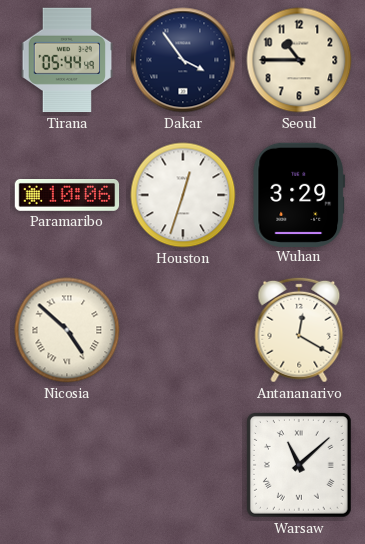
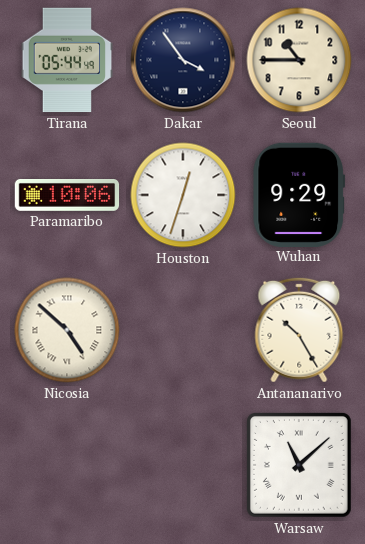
Wuhan: 3:29 -> 9:29
Antananarivo: 12:20 -> 10:25
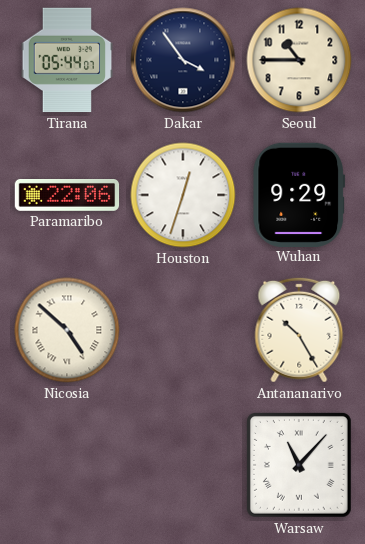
Tirana: 05:44:49 -> 05:44:07
Paramaribo: 10:06 -> 22:06
Warsaw: 11:08 -> 11:07
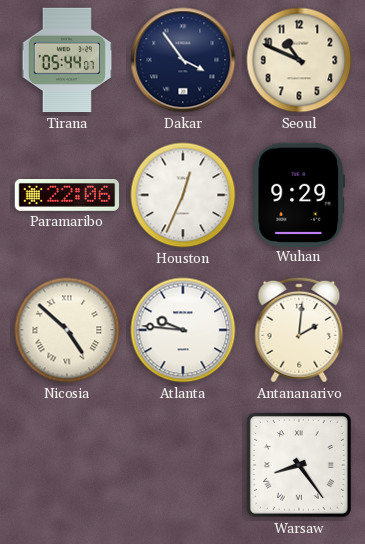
Seoul: 10:45 -> 10:49
Houston: 12:33 -> 12:34
Atlanta: none -> 9:46
Antananarivo: 10:25 -> 2:01
Warsaw: 11:07 -> 8:24
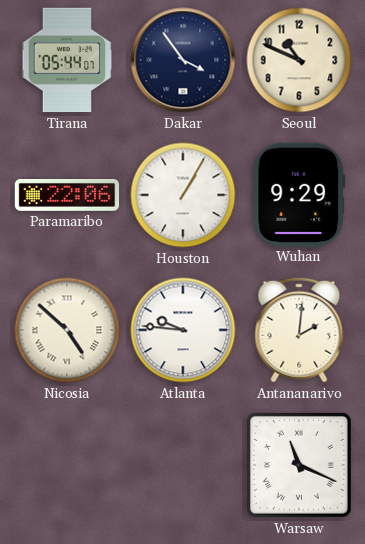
Houston: 12:34 -> 1:05
Warsaw: 8:24 -> 11:19
